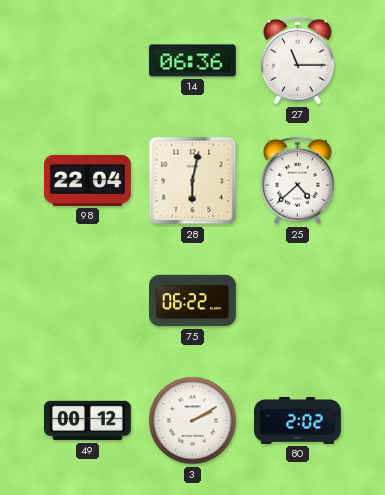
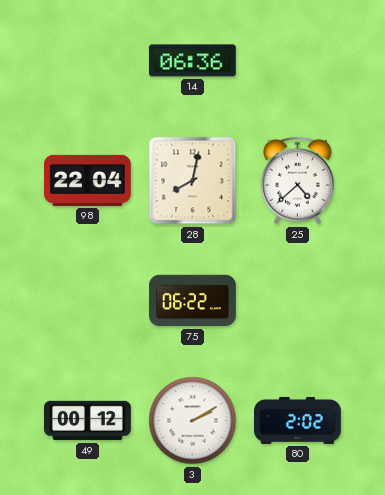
27: 11:15 -> none
28: 6:02 -> 8:02
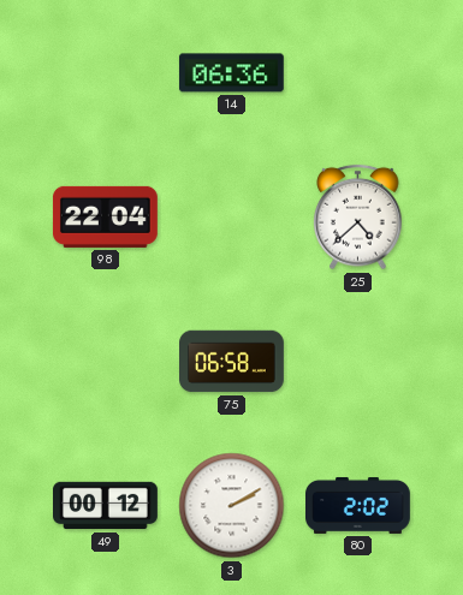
28: 8:02 -> none
75: 06:22 -> 06:58
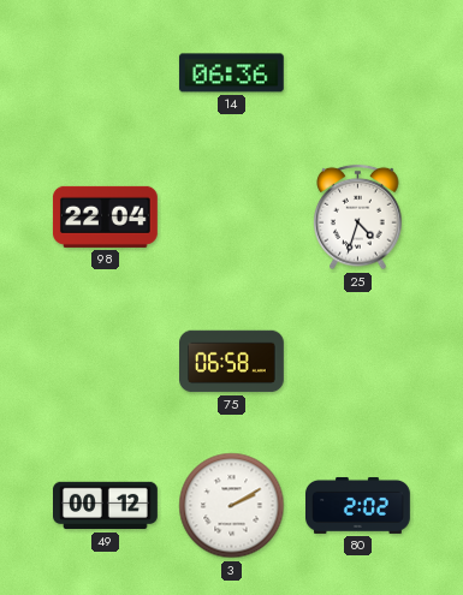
25: 4:38 -> 4:33
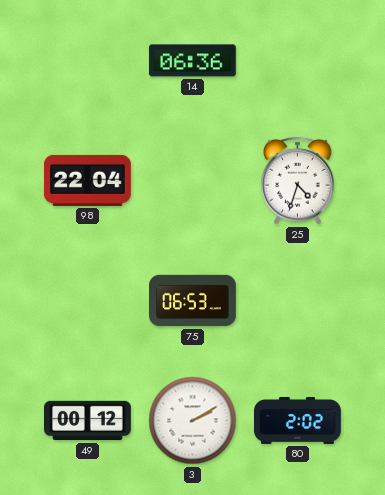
75: 06:58 -> 06:53
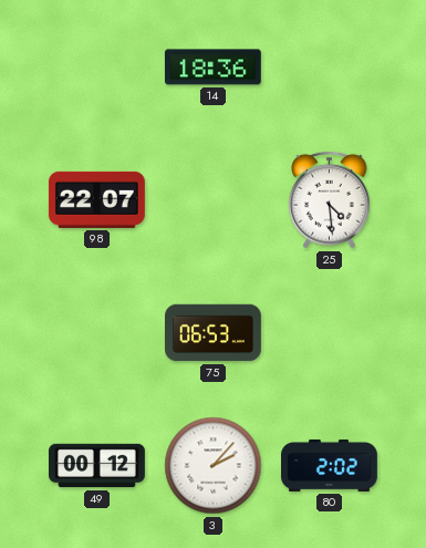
14: 06:36 -> 18:36
98: 22:04 -> 22:07
25: 4:33 -> 4:29
3: 2:10 -> 2:07
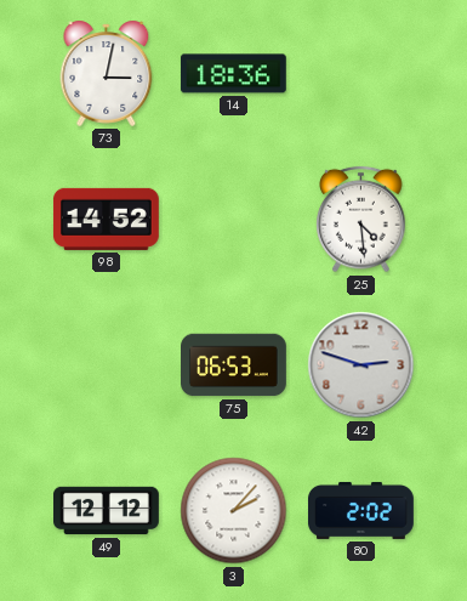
73: none -> 3:02
98: 22:07 -> 14:52
42: none -> 2:48
49: 00:12 -> 12:12
